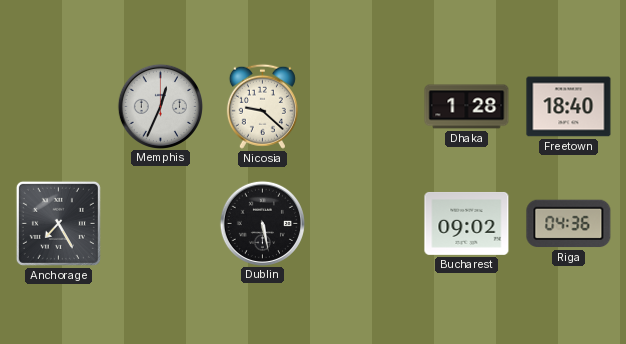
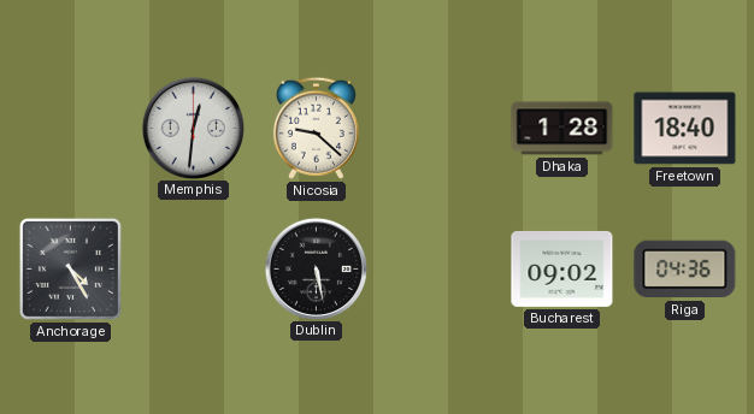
Memphis: 12:34 -> 12:31
Anchorage: 7:25 -> 4:25
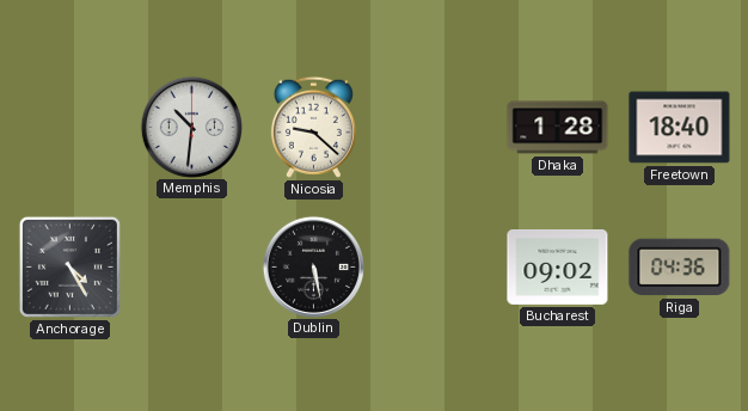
Memphis: 12:31 -> 10:31
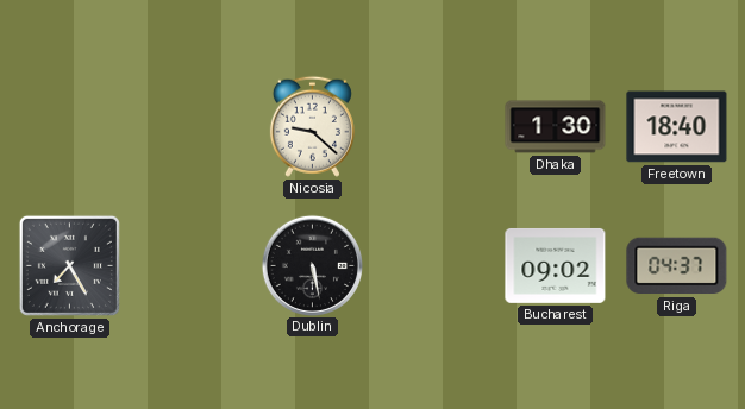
Memphis: 10:31 -> none
Dhaka: 1:28 -> 1:30
Anchorage: 4:25 -> 7:25
Riga: 04:36 -> 04:37
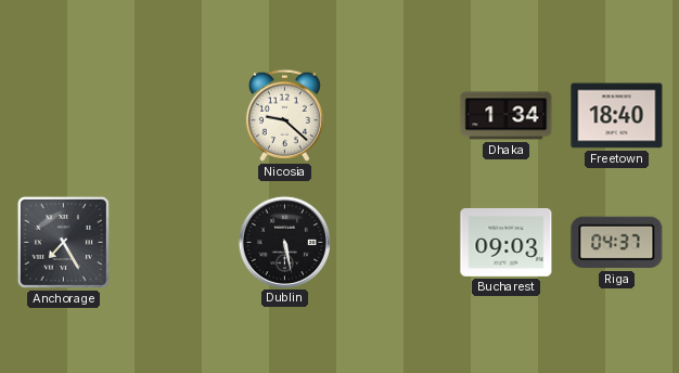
Dhaka: 1:30 -> 1:34
Bucharest: 09:02 -> 09:03
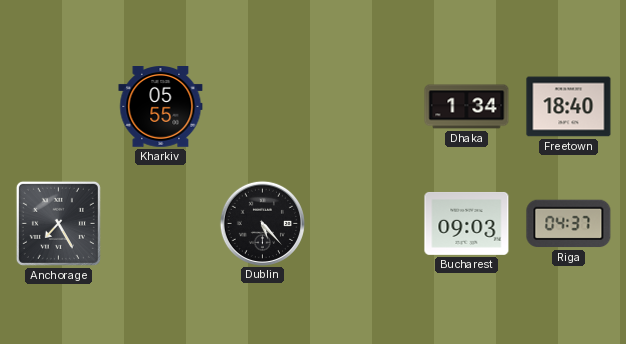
Kharkiv: none -> 05:55
Nicosia: 9:22 -> none
Dublin: 5:28 -> 5:23
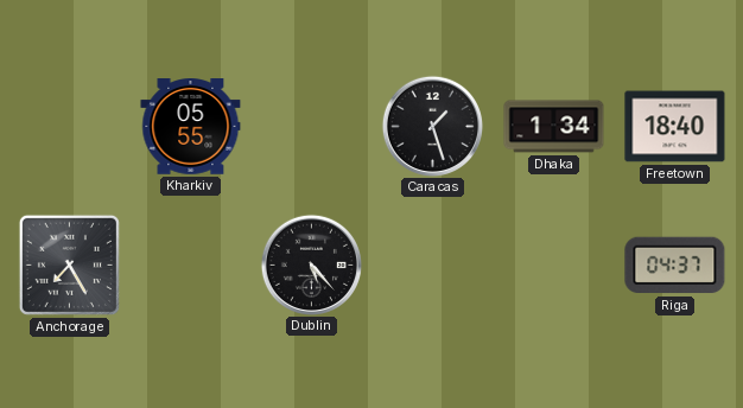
Caracas: none -> 1:27
Bucharest: 09:03 -> none
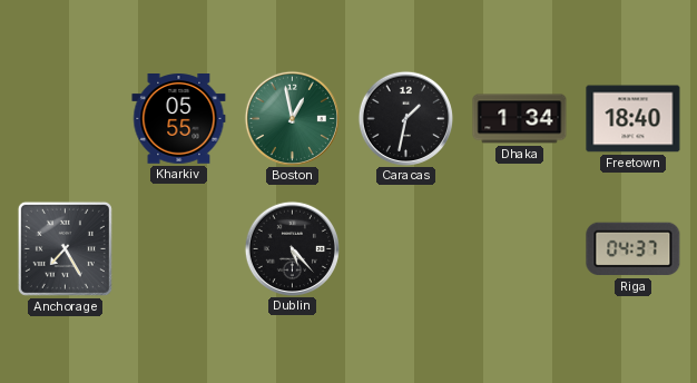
Boston: none -> 12:58
Caracas: 1:27 -> 1:32
